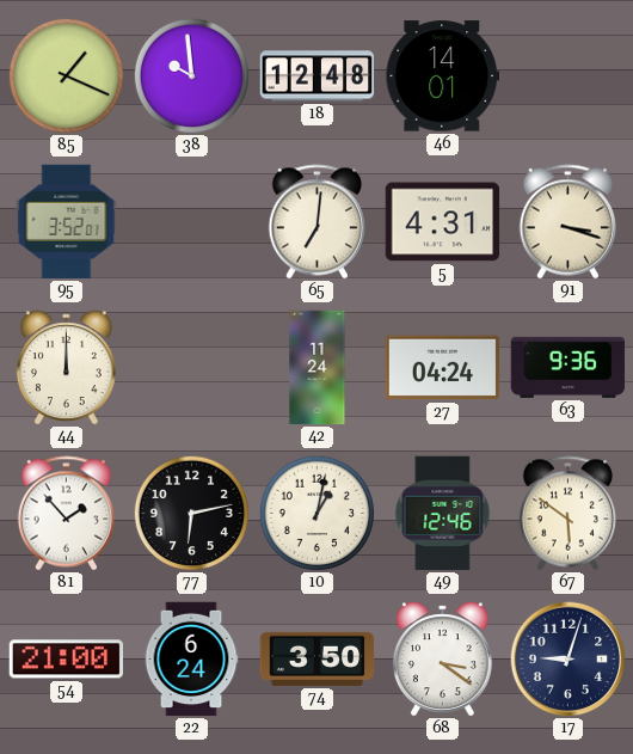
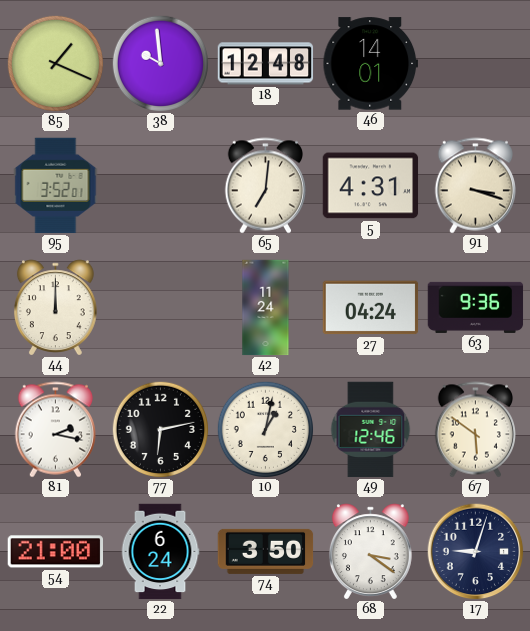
81: 1:53 -> 2:17
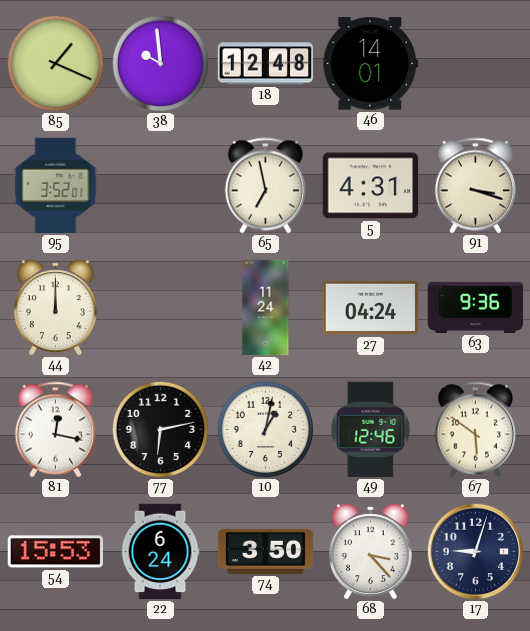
65: 7:01 -> 6:58
81: 2:17 -> 12:17
54: 21:00 -> 15:53
68: 3:21 -> 3:23
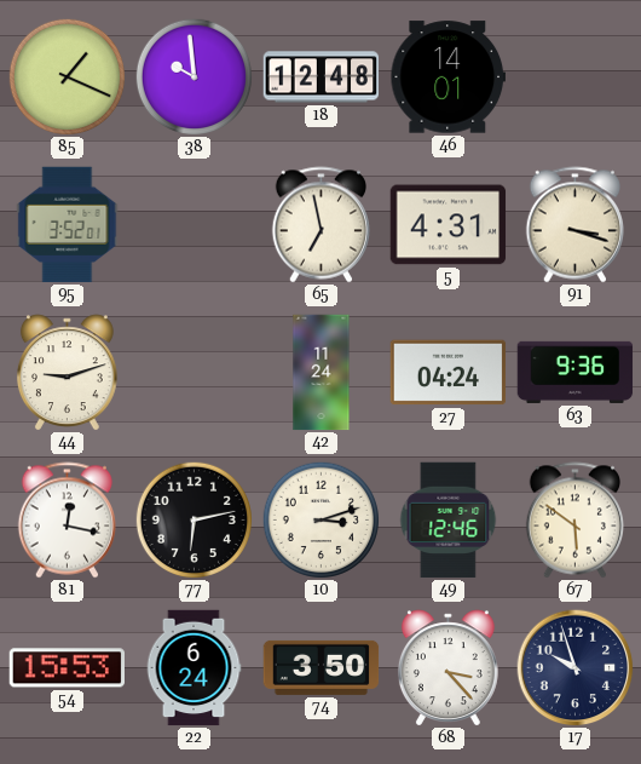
44: 12:00 -> 9:12
10: 1:02 -> 3:12
17: 9:03 -> 9:57
